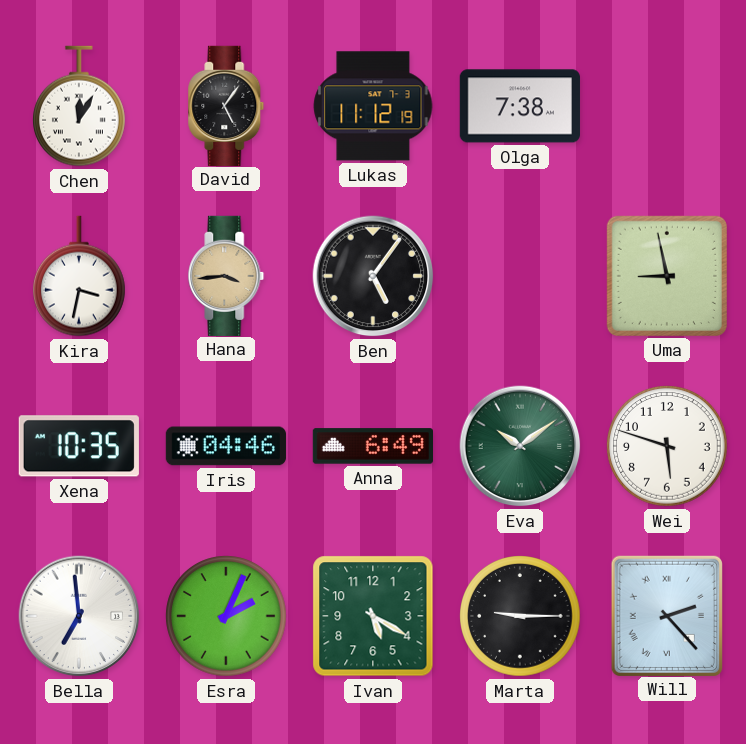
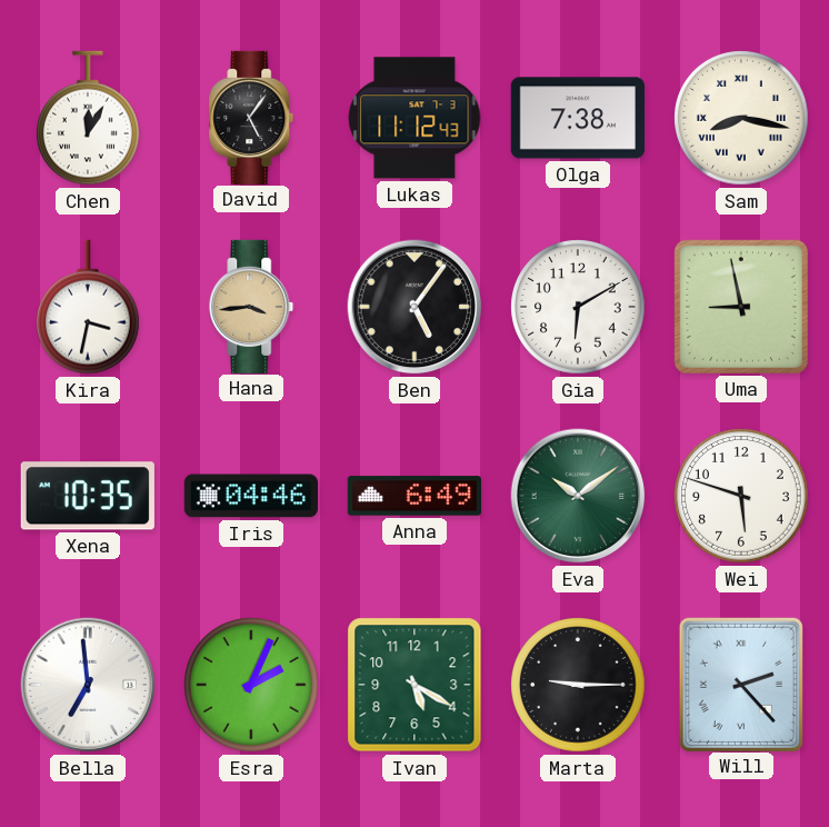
Lukas: 11:12:19 -> 11:12:43
Sam: none -> 8:17
Gia: none -> 6:10
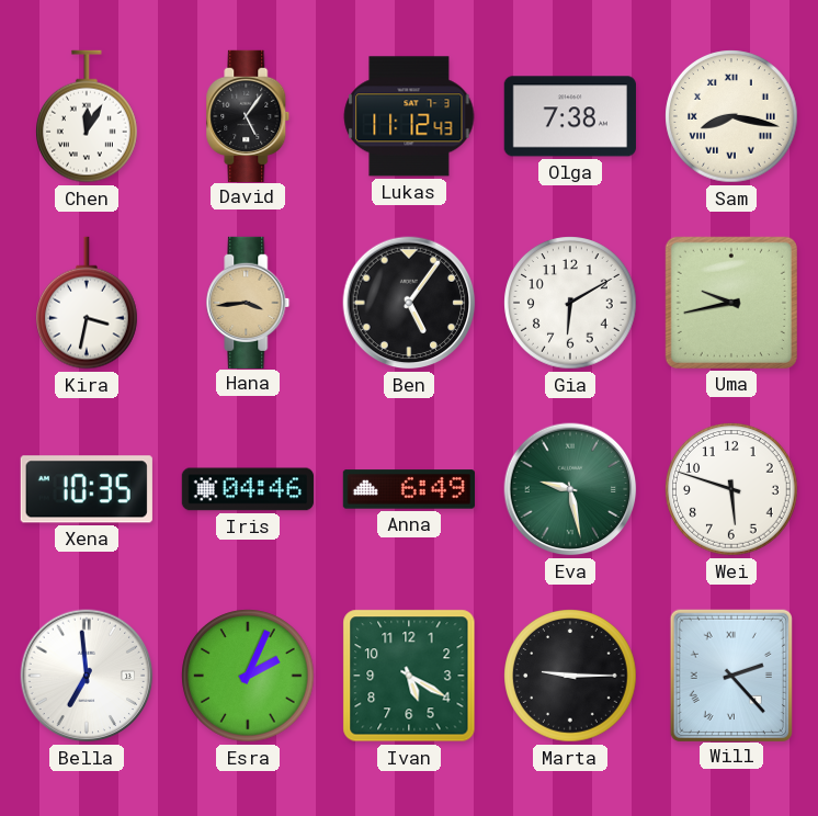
Uma: 8:58 -> 9:43
Eva: 10:09 -> 9:28
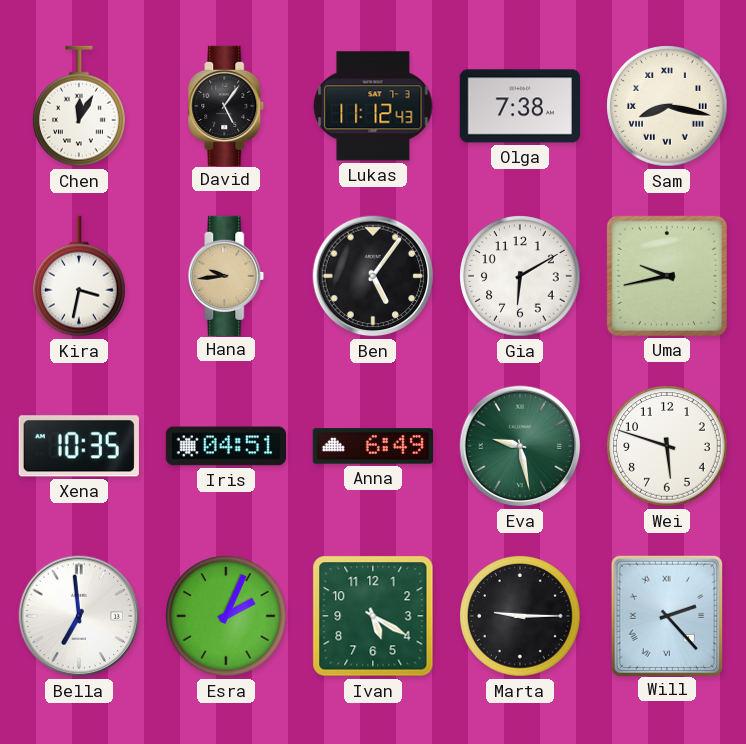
Hana: 3:44 -> 9:44
Iris: 04:46 -> 04:51
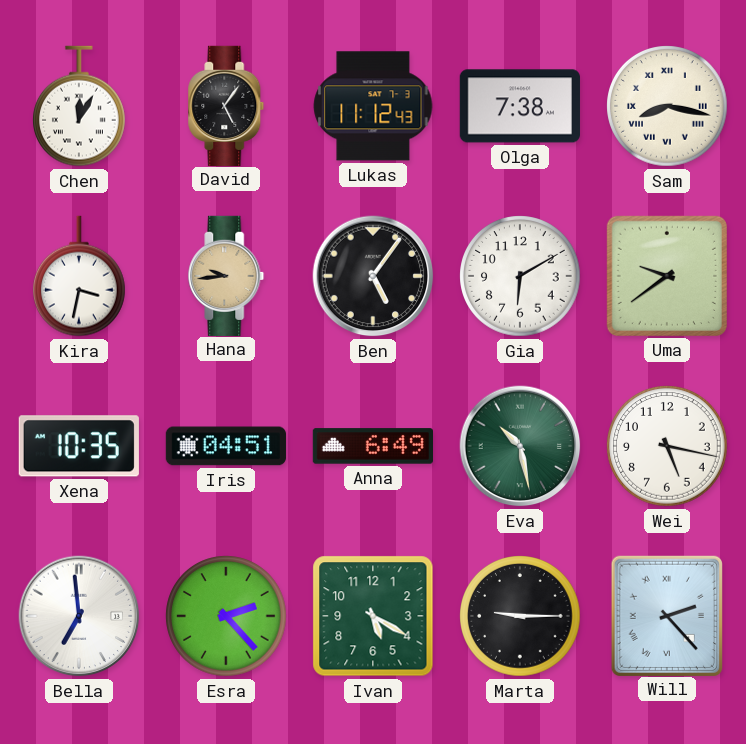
Uma: 9:43 -> 9:39
Eva: 9:28 -> 10:28
Wei: 5:48 -> 5:17
Esra: 2:04 -> 2:23
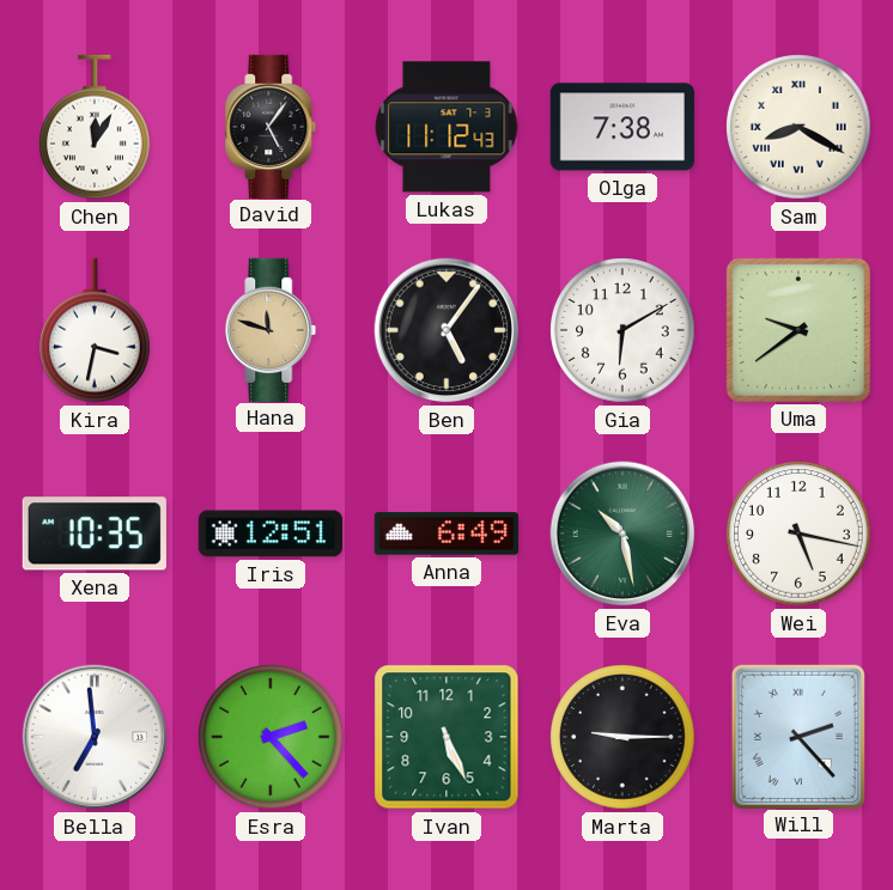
Sam: 8:17 -> 8:20
Hana: 9:44 -> 11:48
Iris: 04:51 -> 12:51
Ivan: 5:20 -> 5:26
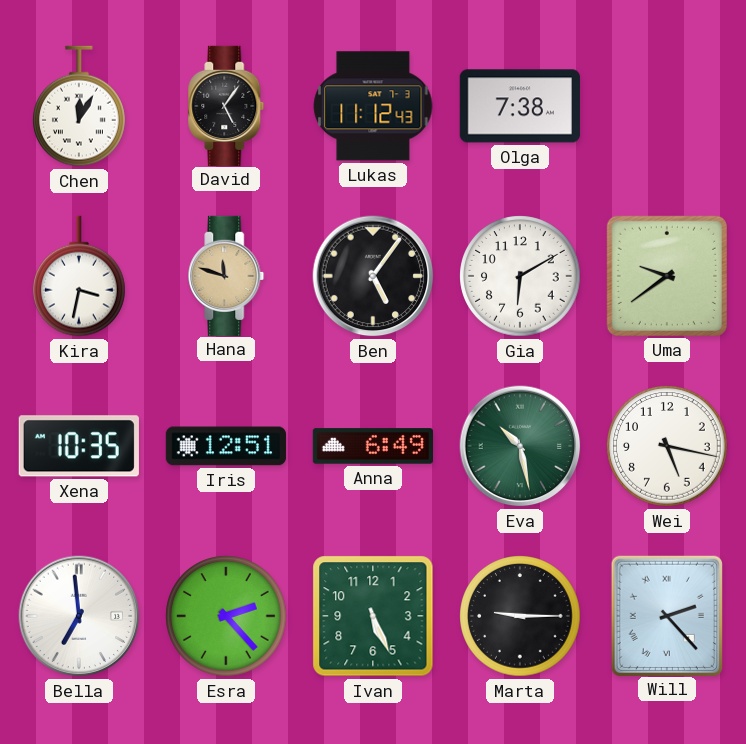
Sam: 8:20 -> none
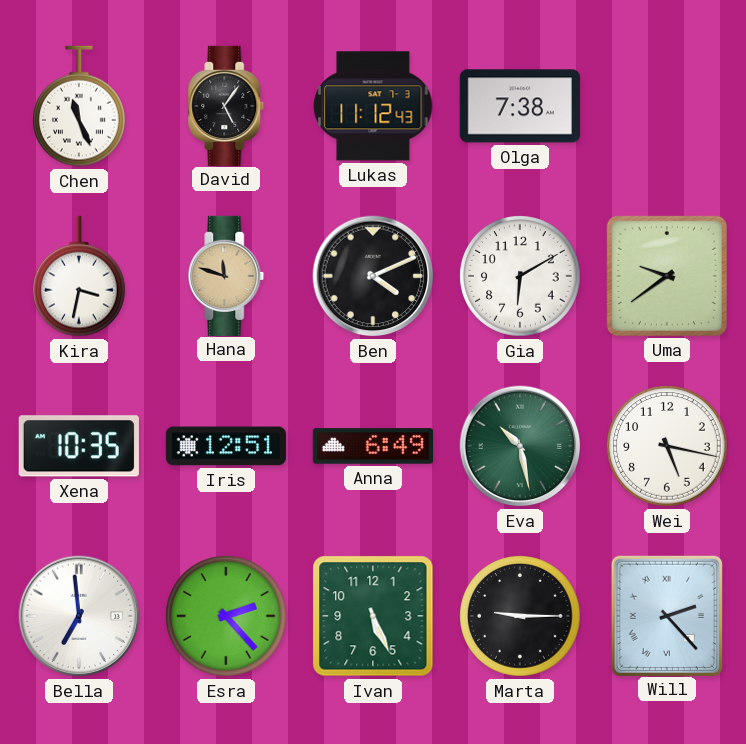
Chen: 12:05 -> 11:26
Ben: 5:06 -> 4:11
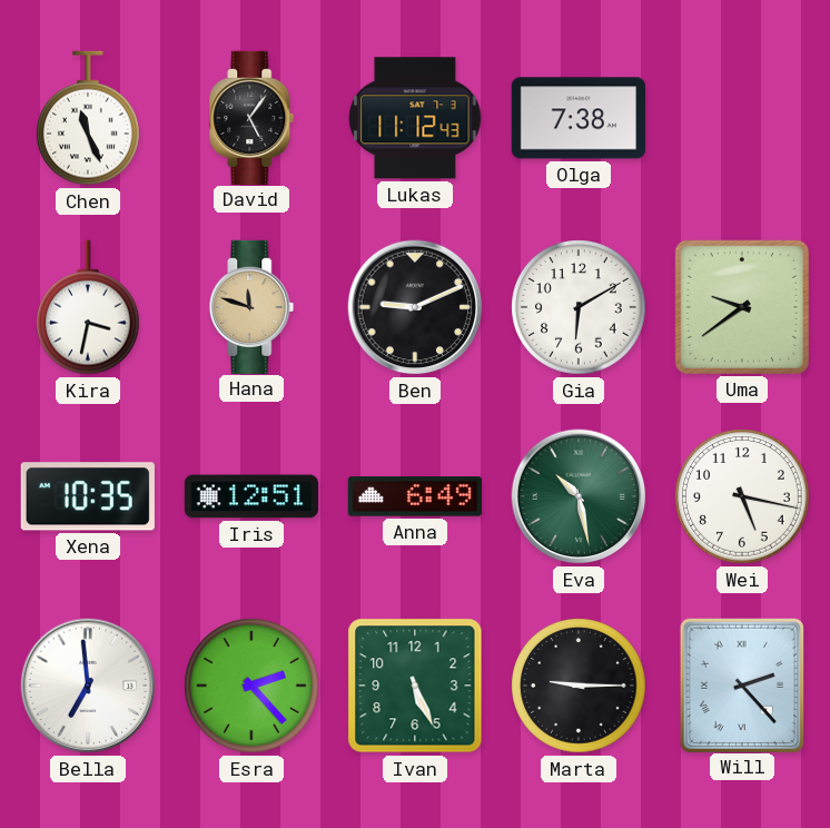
Ben: 4:11 -> 9:11
